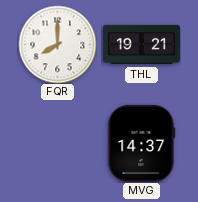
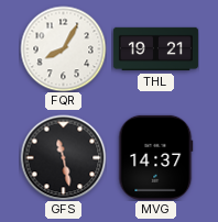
FQR: 8:00 -> 8:05
GFS: none -> 11:28
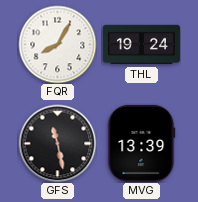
THL: 19:21 -> 19:24
MVG: 14:37 -> 13:39
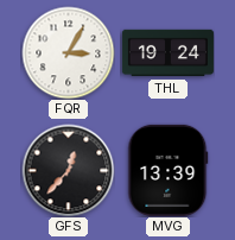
FQR: 8:05 -> 3:05
GFS: 11:28 -> 12:37
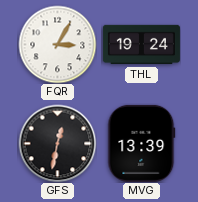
GFS: 12:37 -> 12:32
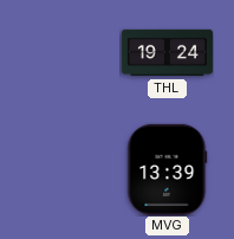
FQR: 3:05 -> none
GFS: 12:32 -> none
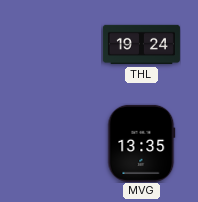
MVG: 13:39 -> 13:35
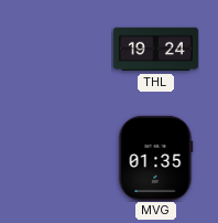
MVG: 13:35 -> 01:35
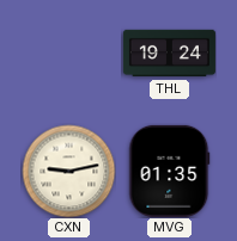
CXN: none -> 9:13
